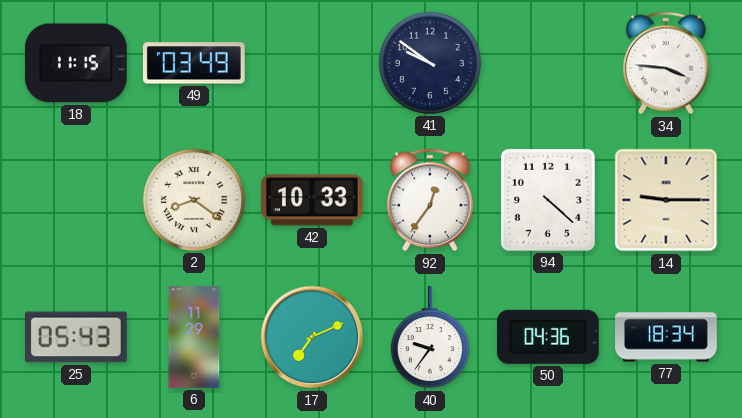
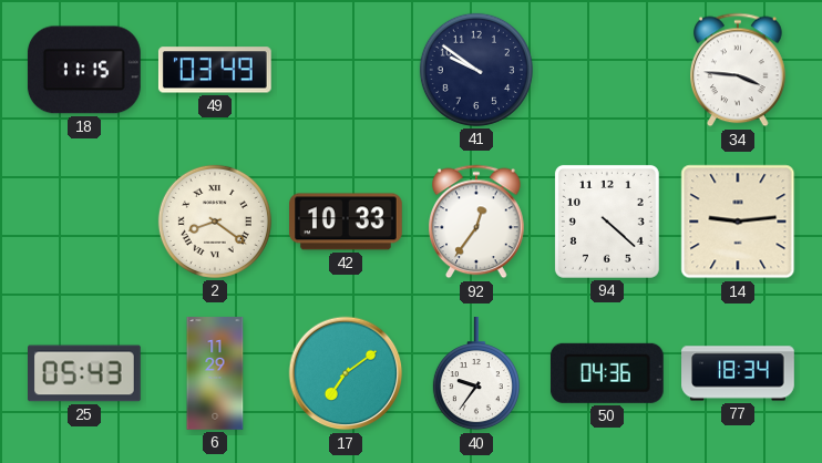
14: 9:15 -> 9:14
17: 7:11 -> 7:09
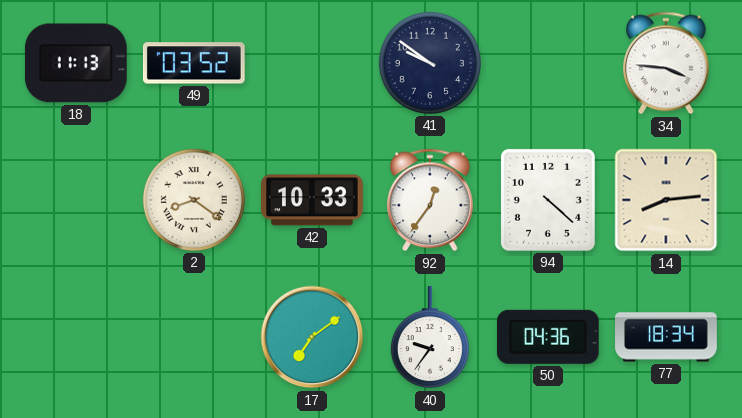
18: 11:15 -> 11:13
49: 03:49 -> 03:52
14: 9:14 -> 8:14
25: 05:43 -> none
6: 11:29 -> none
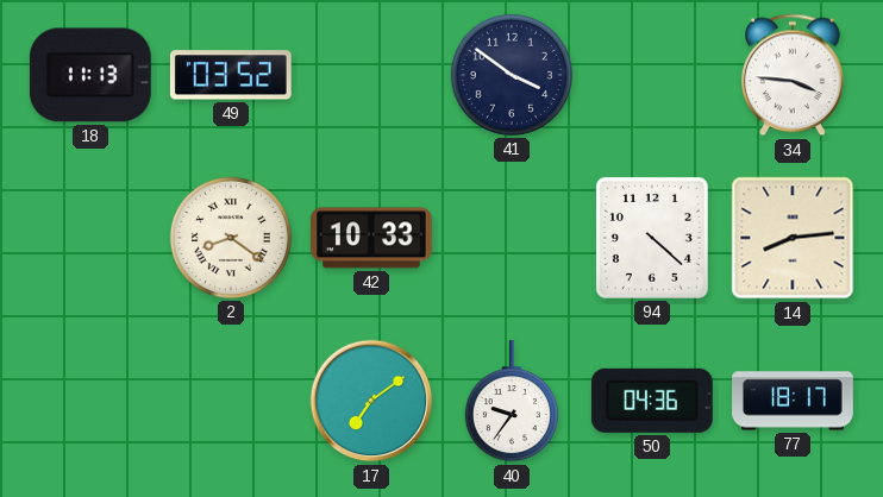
41: 9:51 -> 3:51
92: 12:36 -> none
77: 18:34 -> 18:17
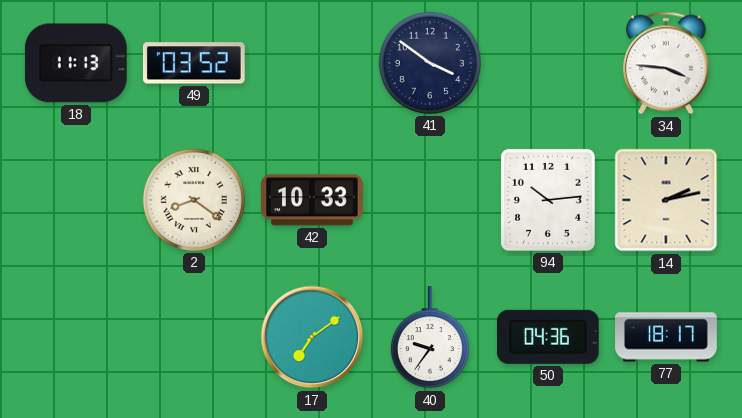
94: 4:22 -> 10:14
14: 8:14 -> 2:13
